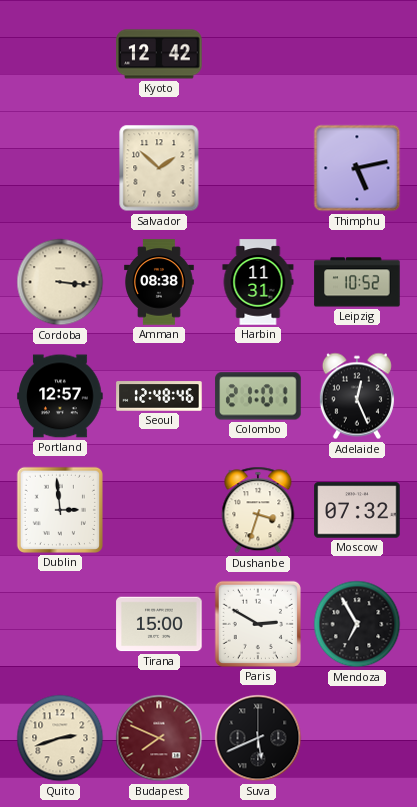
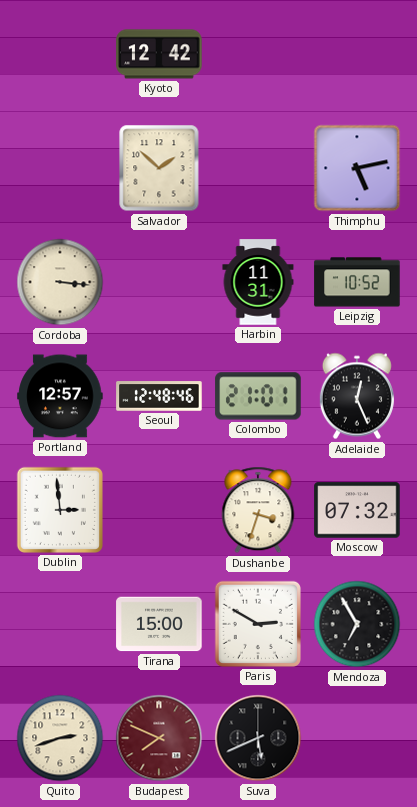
Amman: 08:38 -> none
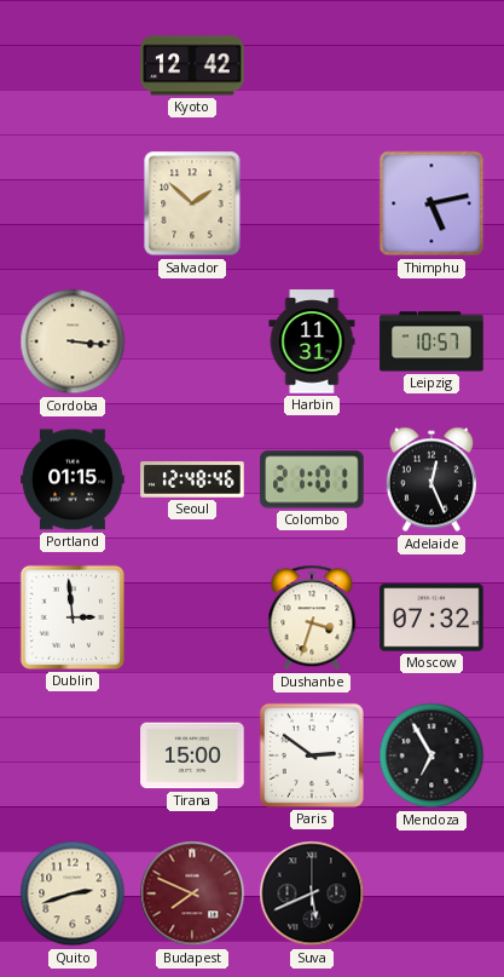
Leipzig: 10:52 -> 10:57
Portland: 12:57 -> 01:15
Paris: 2:50 -> 2:51
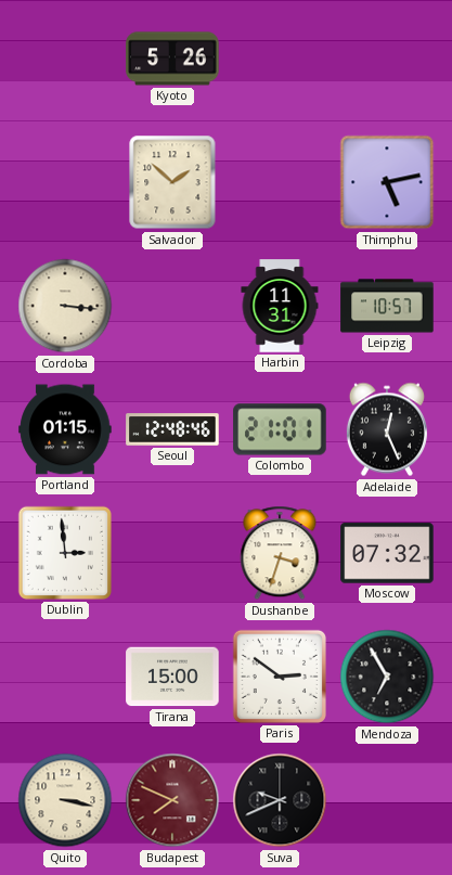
Kyoto: 12:42 -> 5:26
Quito: 2:42 -> 3:17
Suva: 5:41 -> 9:41
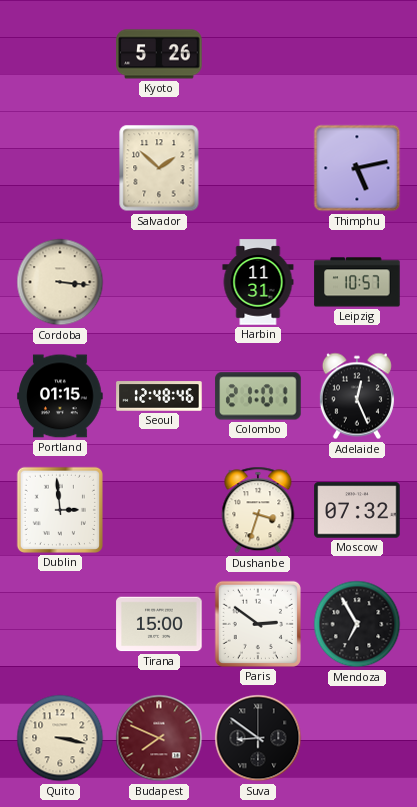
Suva: 9:41 -> 8:51
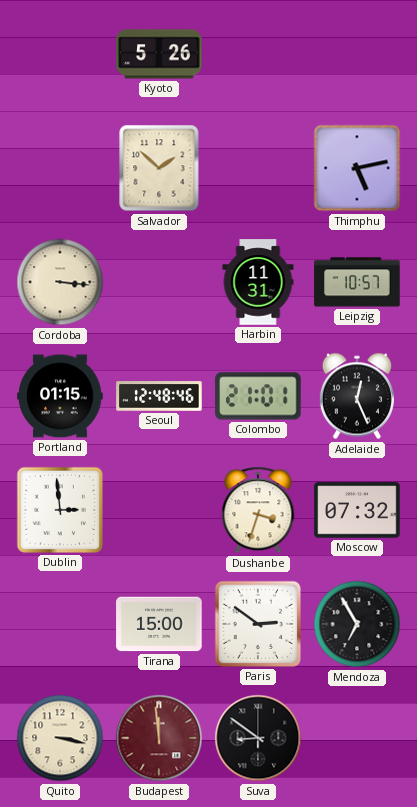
Budapest: 7:49 -> 11:59
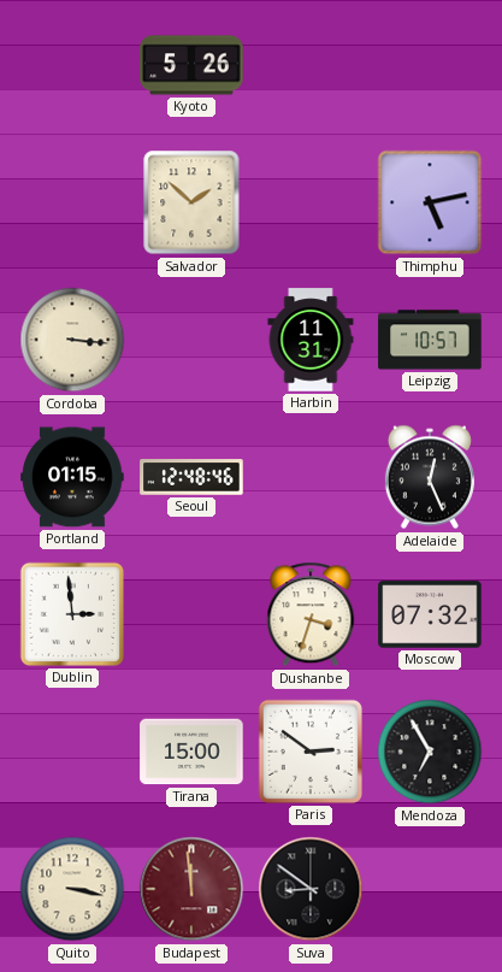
Colombo: 21:01 -> none
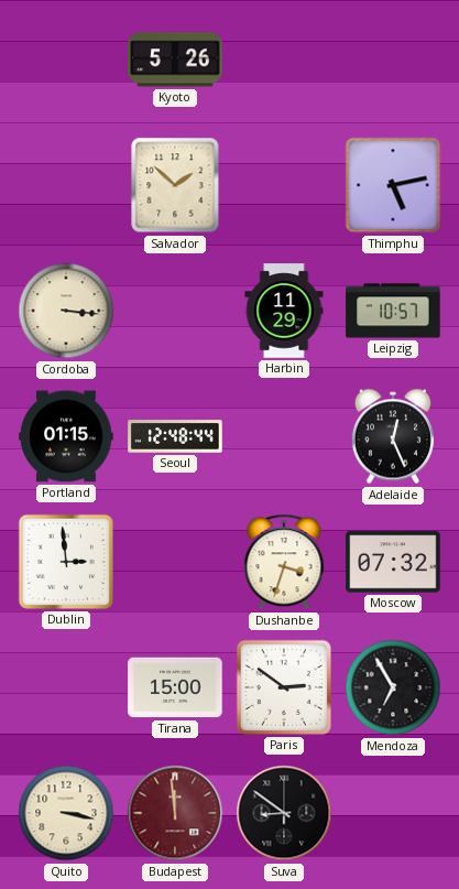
Harbin: 11:31 -> 11:29
Seoul: 12:48:46 -> 12:48:44
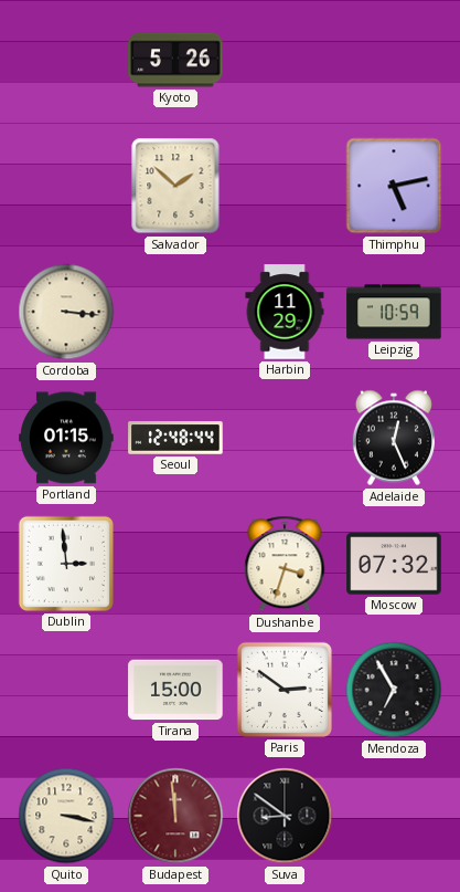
Leipzig: 10:57 -> 10:59
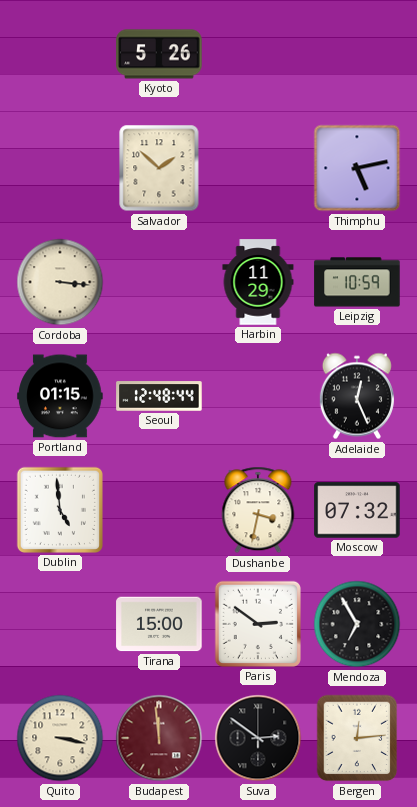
Dublin: 2:59 -> 4:59
Dushanbe: 3:33 -> 3:32
Suva: 8:51 -> 2:51
Bergen: none -> 12:14
